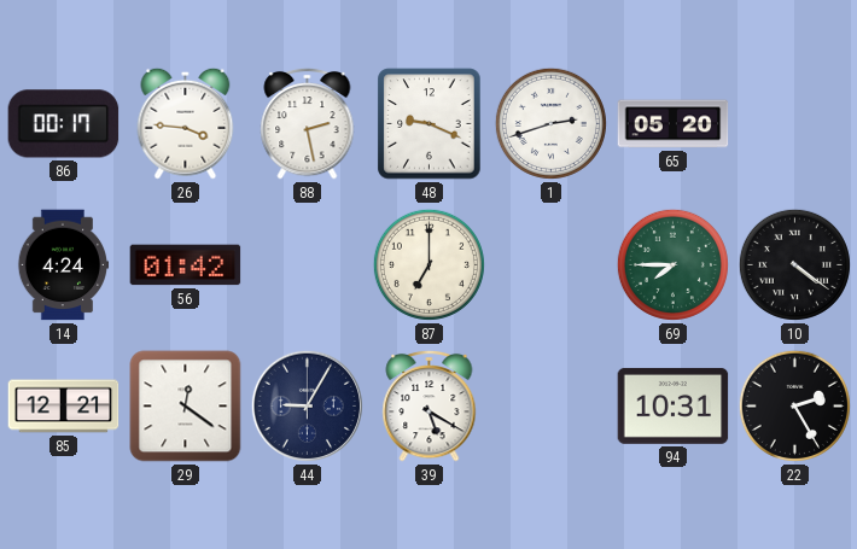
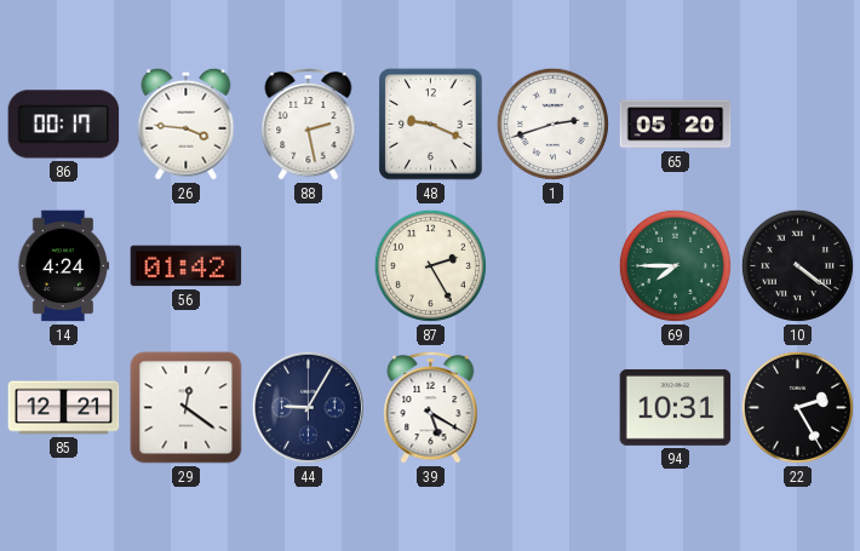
87: 7:00 -> 2:25
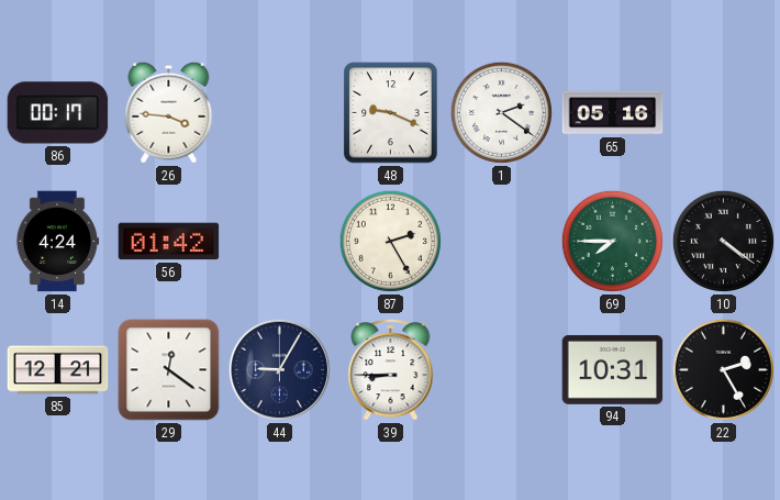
88: 2:28 -> none
1: 2:42 -> 2:21
65: 05:20 -> 05:16
39: 5:20 -> 8:45
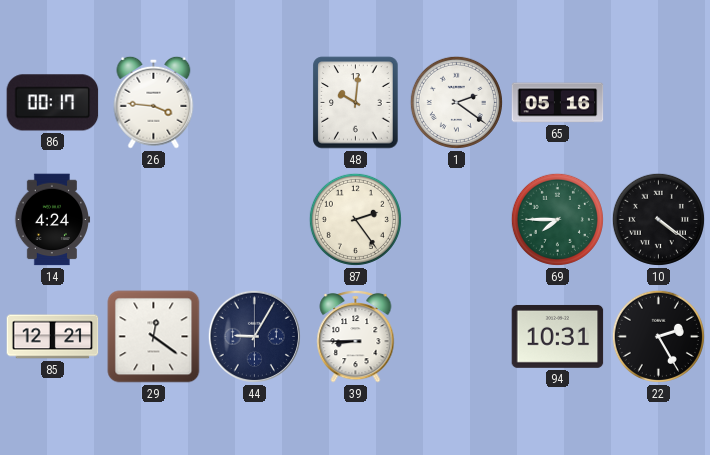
48: 9:19 -> 10:01
56: 01:42 -> none
87: 2:25 -> 2:24
